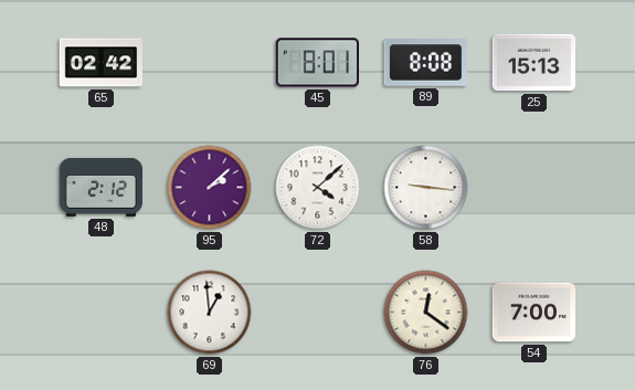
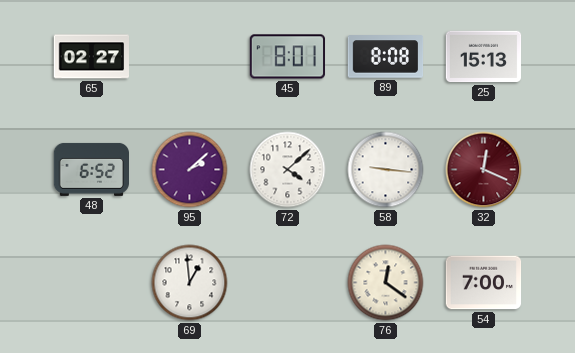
65: 02:42 -> 02:27
48: 2:12 -> 6:52
32: none -> 12:19
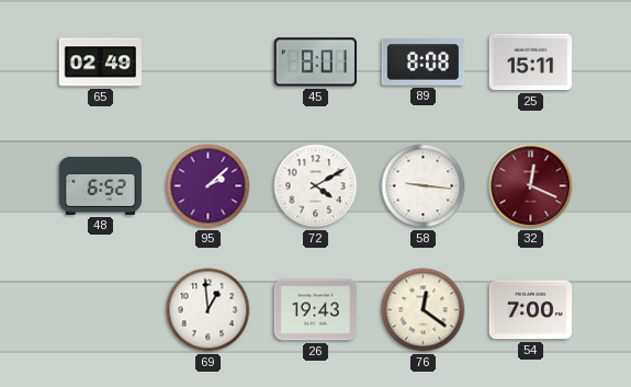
65: 02:27 -> 02:49
25: 15:13 -> 15:11
72: 4:08 -> 4:10
26: none -> 19:43
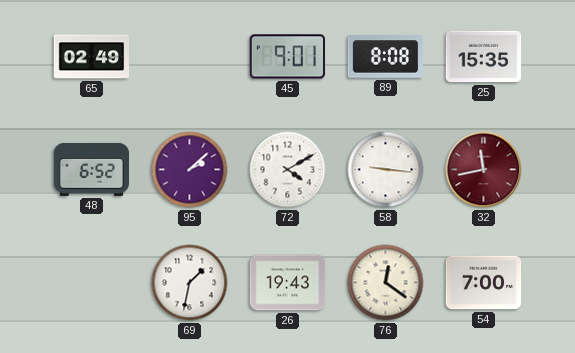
45: 8:01 -> 9:01
25: 15:11 -> 15:35
32: 12:19 -> 11:43
69: 12:59 -> 1:32
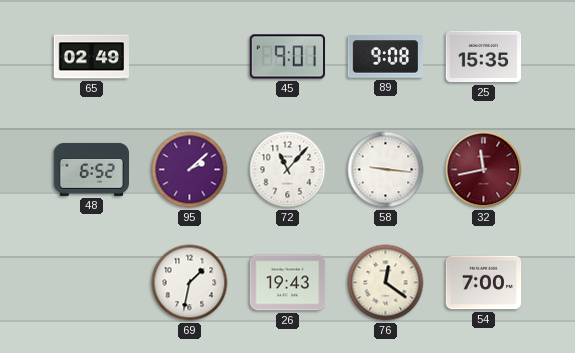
89: 8:08 -> 9:08
72: 4:10 -> 11:07
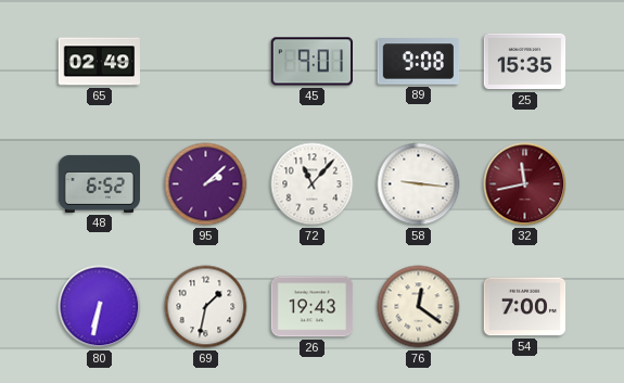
80: none -> 6:32
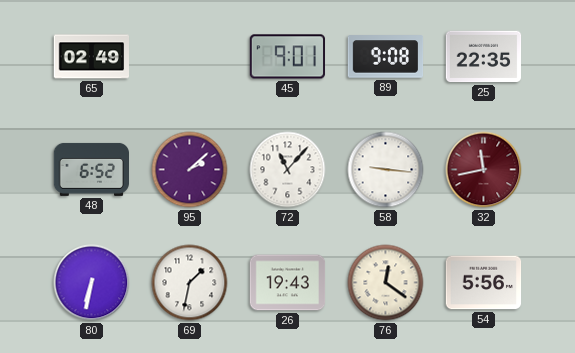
25: 15:35 -> 22:35
54: 7:00 -> 5:56
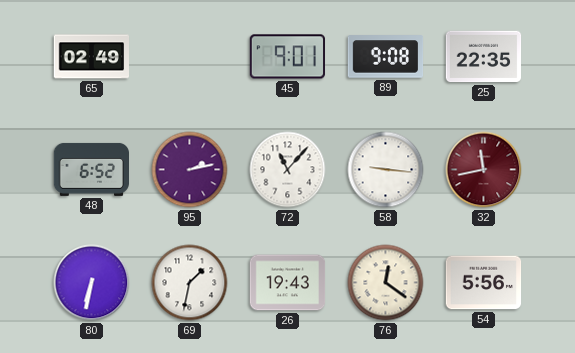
95: 2:08 -> 2:13
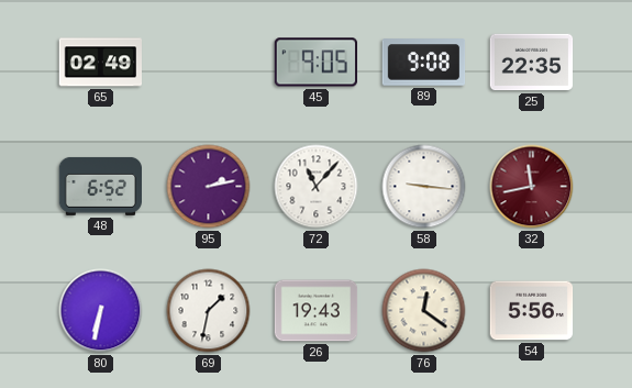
45: 9:01 -> 9:05
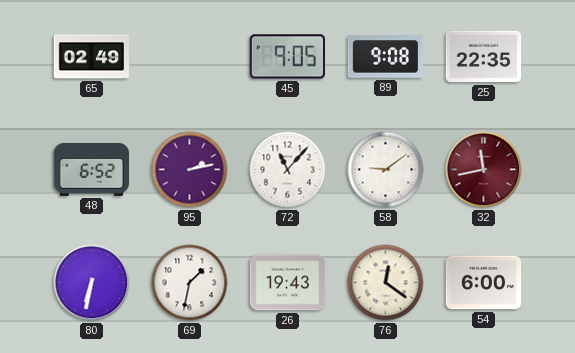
58: 9:16 -> 9:09
54: 5:56 -> 6:00
